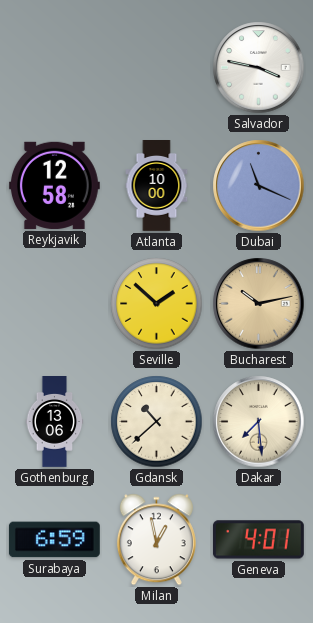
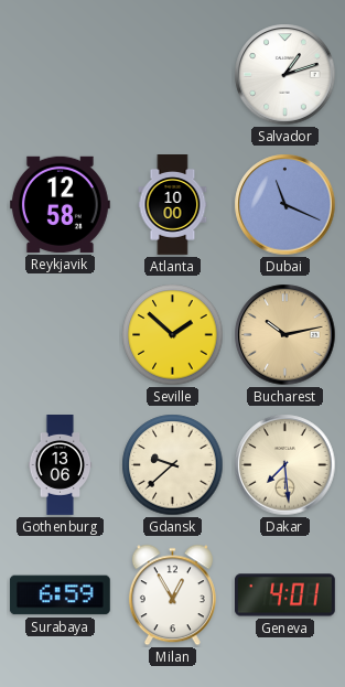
Salvador: 3:47 -> 1:12
Gdansk: 10:38 -> 9:38
Milan: 12:58 -> 12:55
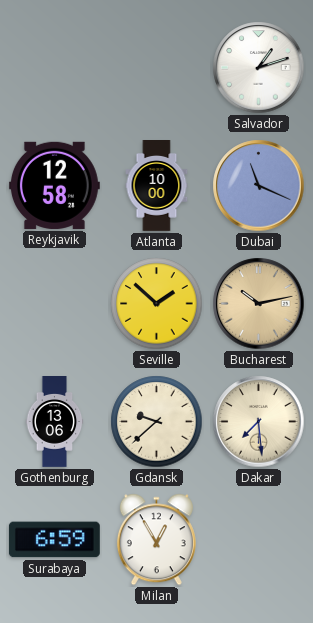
Geneva: 4:01 -> none
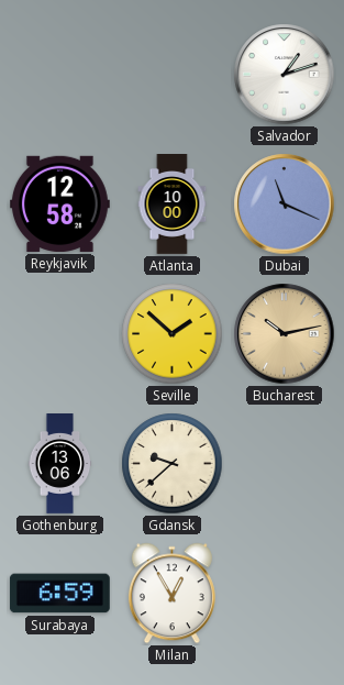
Dakar: 7:29 -> none
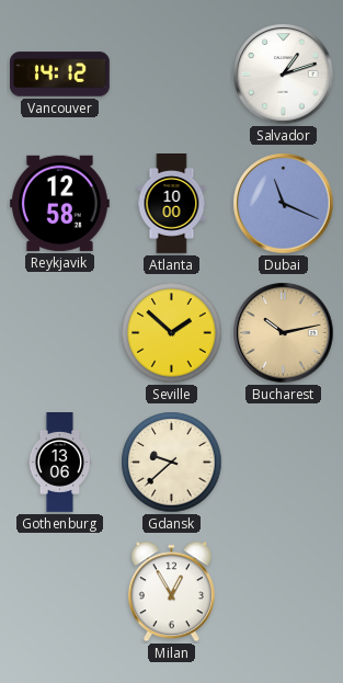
Vancouver: none -> 14:12
Surabaya: 6:59 -> none
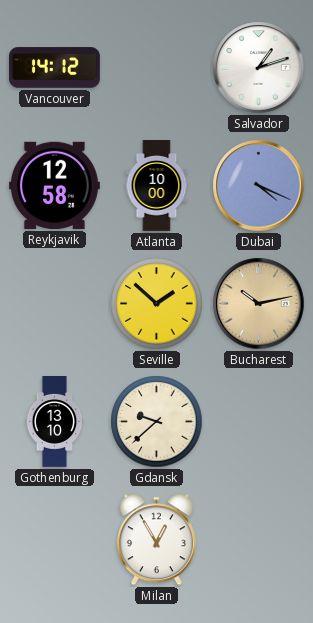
Dubai: 11:19 -> 4:19
Gothenburg: 13:06 -> 13:10
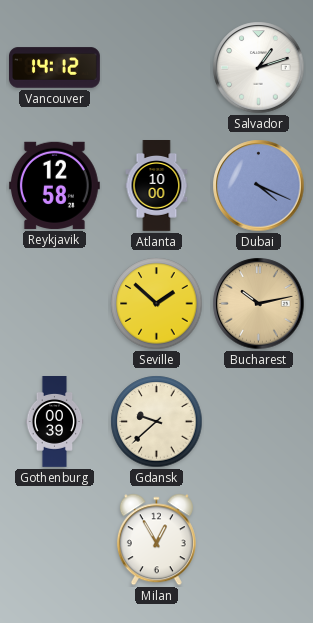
Gothenburg: 13:10 -> 00:39
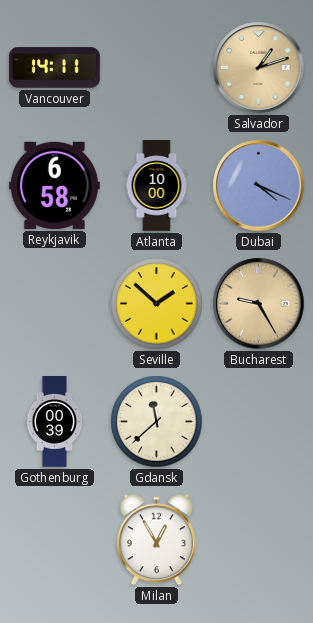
Vancouver: 14:12 -> 14:11
Salvador dial: white -> champagne
Reykjavik: 12:58 -> 6:58
Bucharest: 10:13 -> 9:25
Gdansk: 9:38 -> 11:38
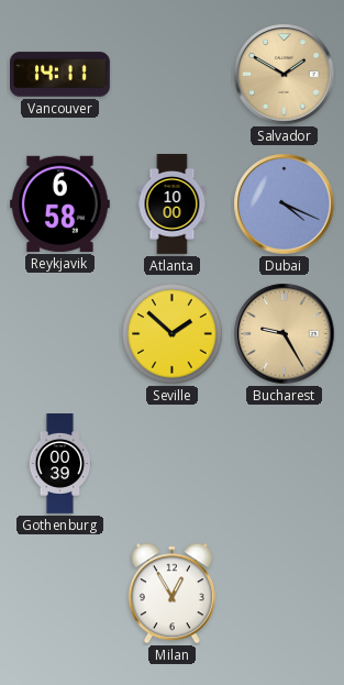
Salvador: 1:12 -> 1:50
Gdansk: 11:38 -> none
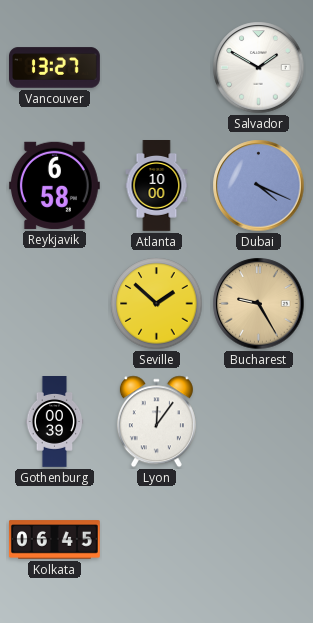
Vancouver: 14:11 -> 13:27
Salvador dial: champagne -> white
Lyon: none -> 12:06
Kolkata: none -> 06:45
Milan: 12:55 -> none
